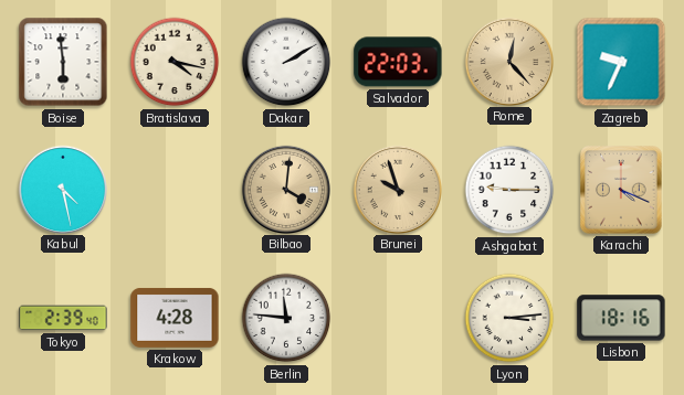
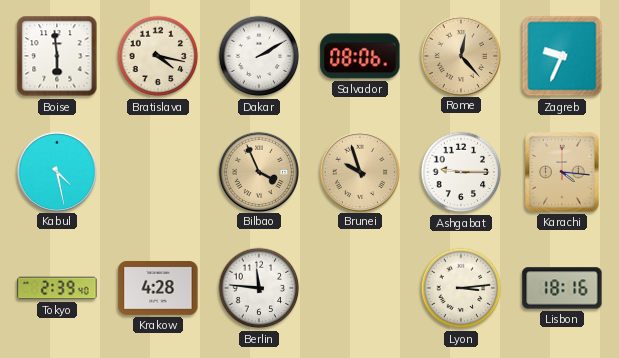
Salvador: 22:03 -> 08:06
Bilbao: 4:01 -> 3:56
Karachi: 4:19 -> 4:16
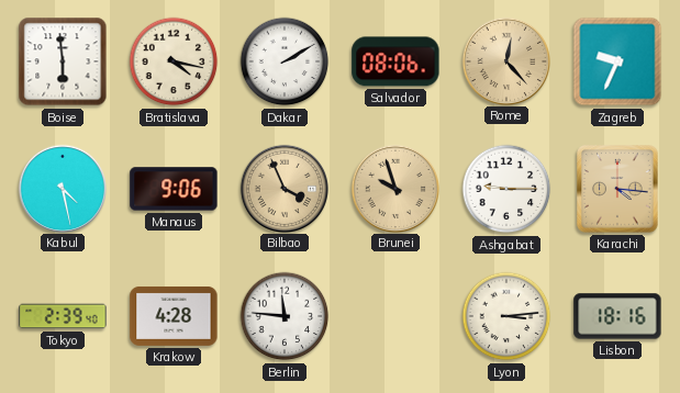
Manaus: none -> 9:06
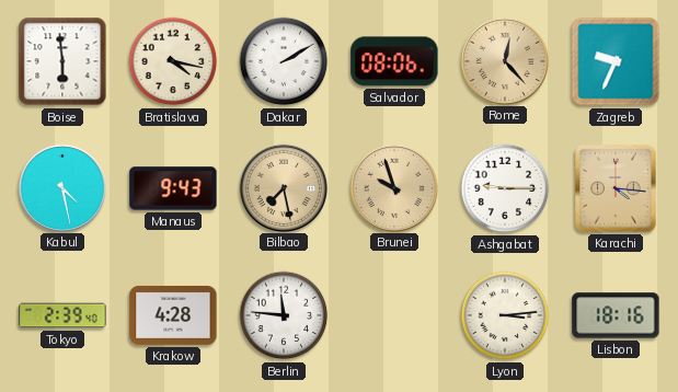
Manaus: 9:06 -> 9:43
Bilbao: 3:56 -> 7:28
